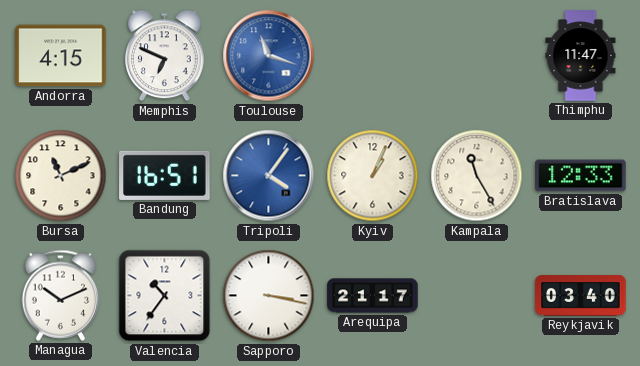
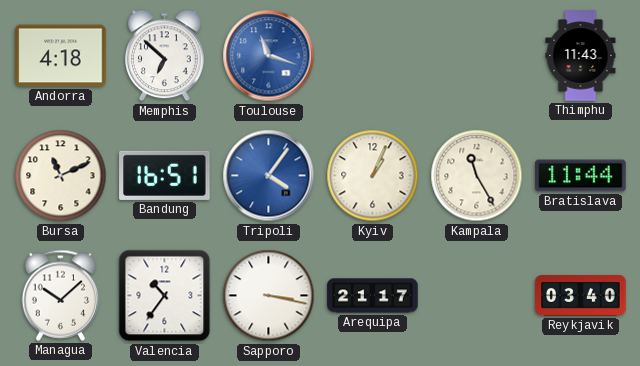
Andorra: 4:15 -> 4:18
Memphis: 6:49 -> 6:52
Thimphu: 11:47 -> 11:43
Bratislava: 12:33 -> 11:44
Managua: 10:11 -> 10:08
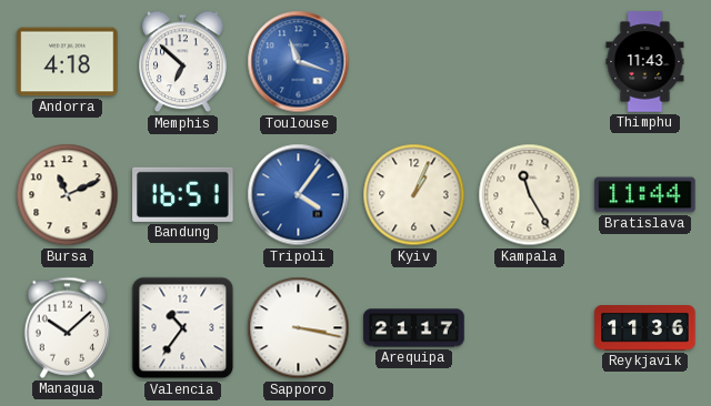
Reykjavik: 03:40 -> 11:36
